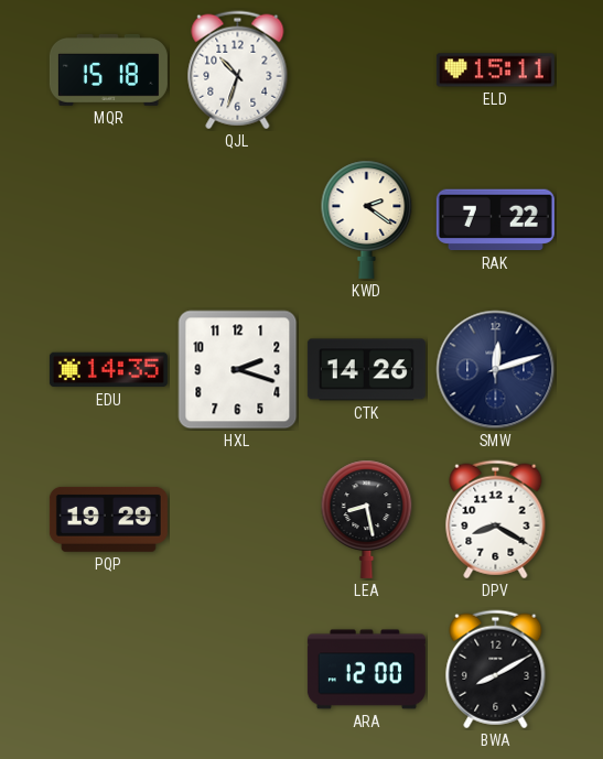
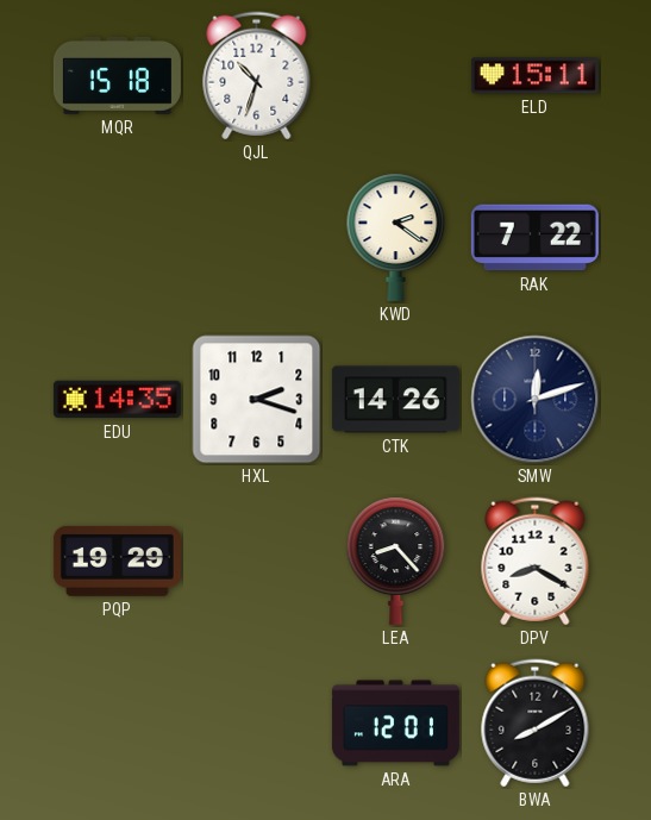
LEA: 8:28 -> 8:23
ARA: 12:00 -> 12:01
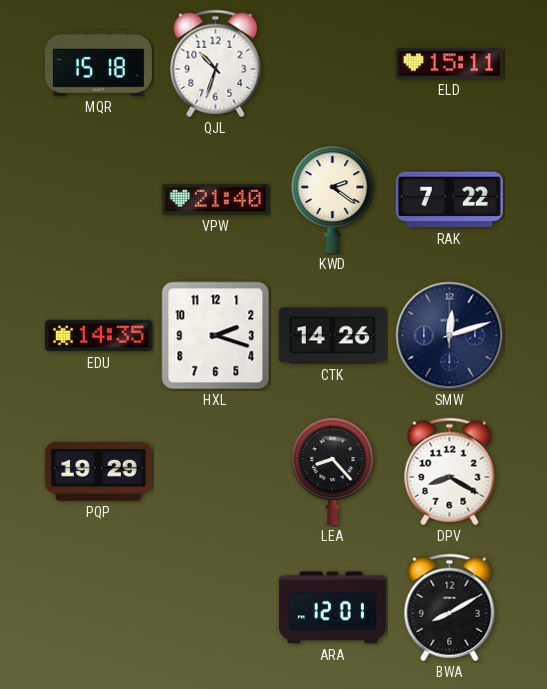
VPW: none -> 21:40
